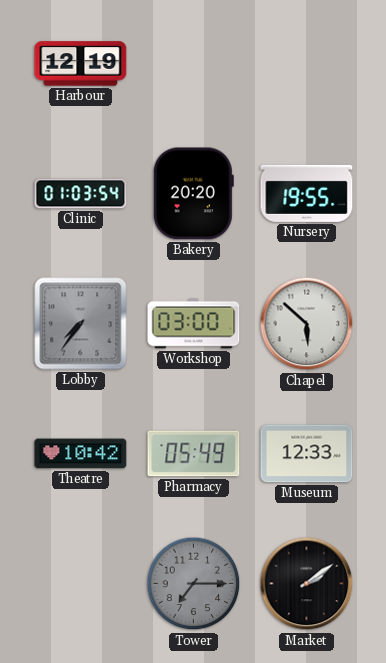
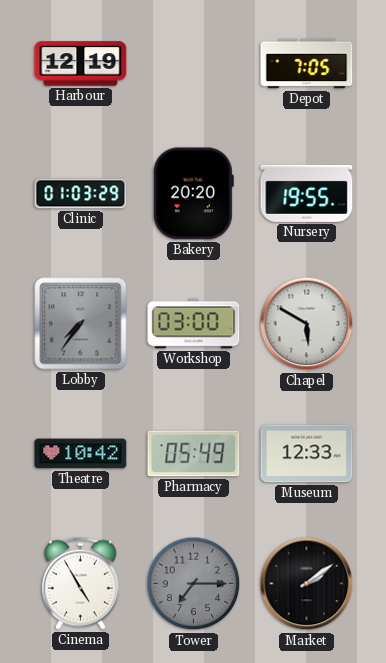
Depot: none -> 7:05
Clinic: 01:03:54 -> 01:03:29
Chapel: 5:52 -> 5:50
Cinema: none -> 4:55
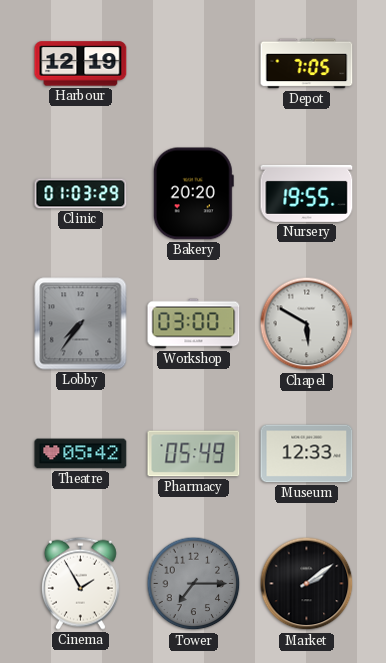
Theatre: 10:42 -> 05:42
Cinema: 4:55 -> 1:55
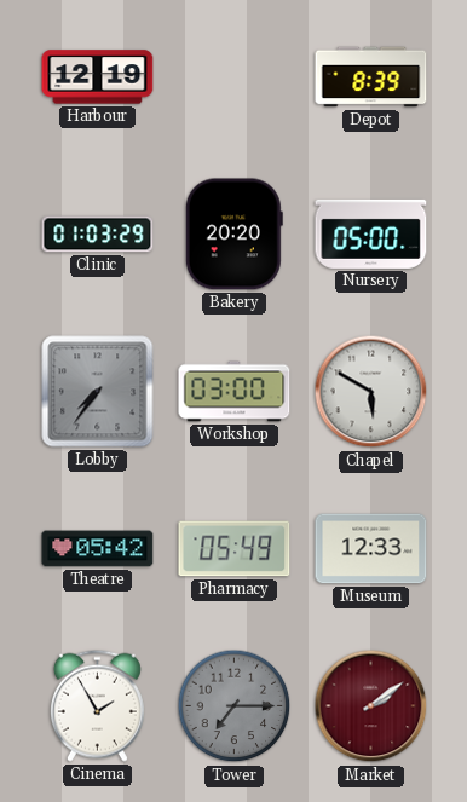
Depot: 7:05 -> 8:39
Nursery: 19:55 -> 05:00
Market dial: black -> burgundy
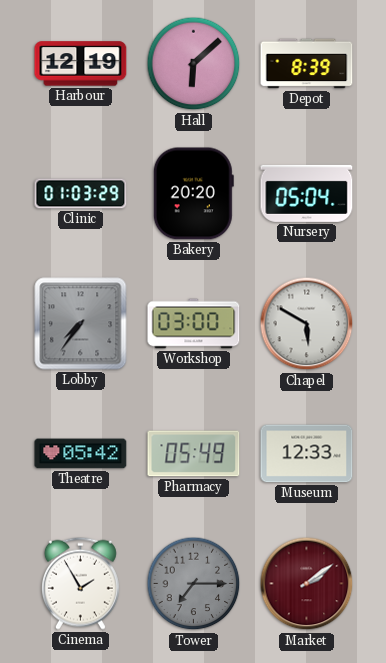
Hall: none -> 6:08
Nursery: 05:00 -> 05:04
